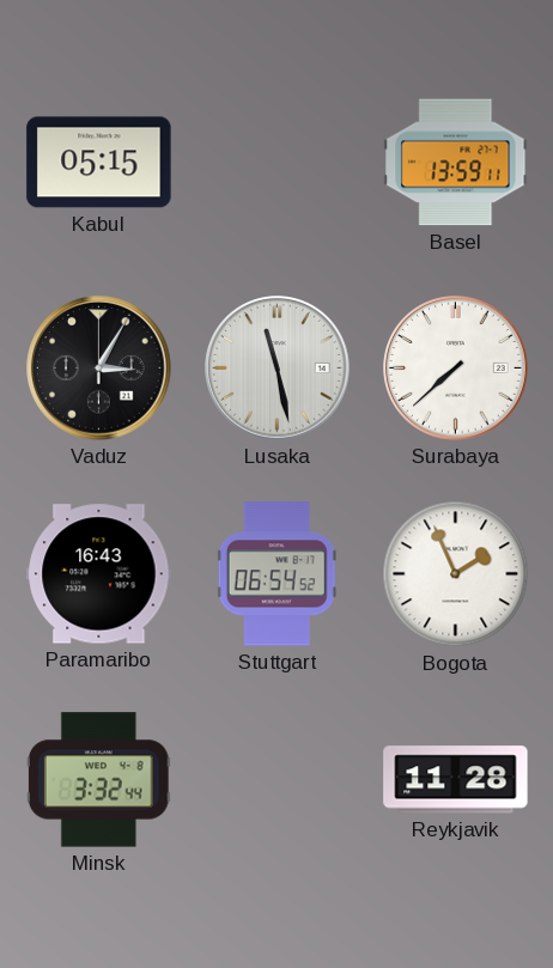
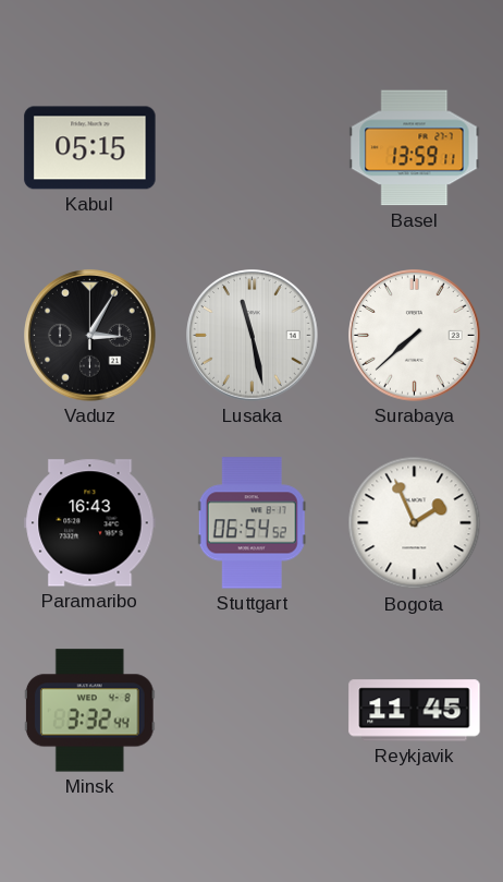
Reykjavik: 11:28 -> 11:45
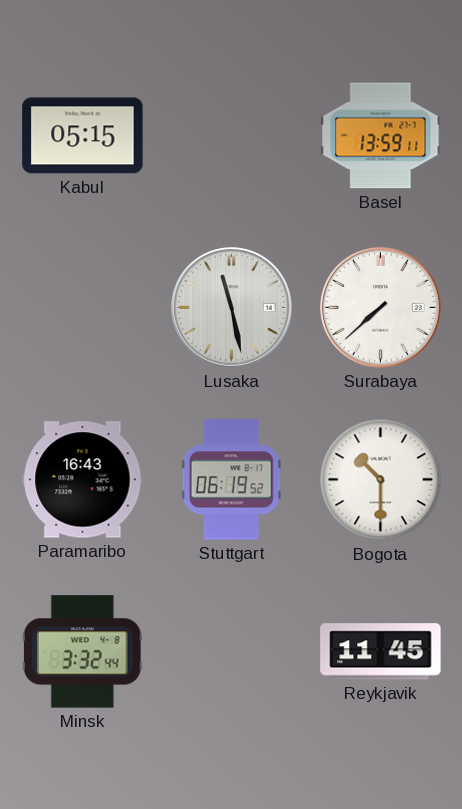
Vaduz: 3:05 -> none
Stuttgart: 06:54 -> 06:19
Bogota: 1:56 -> 10:30
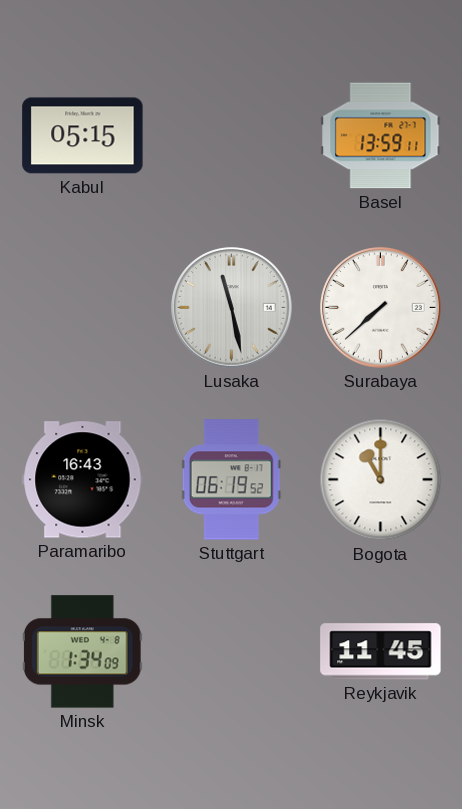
Bogota: 10:30 -> 11:00
Minsk: 3:32 -> 1:34
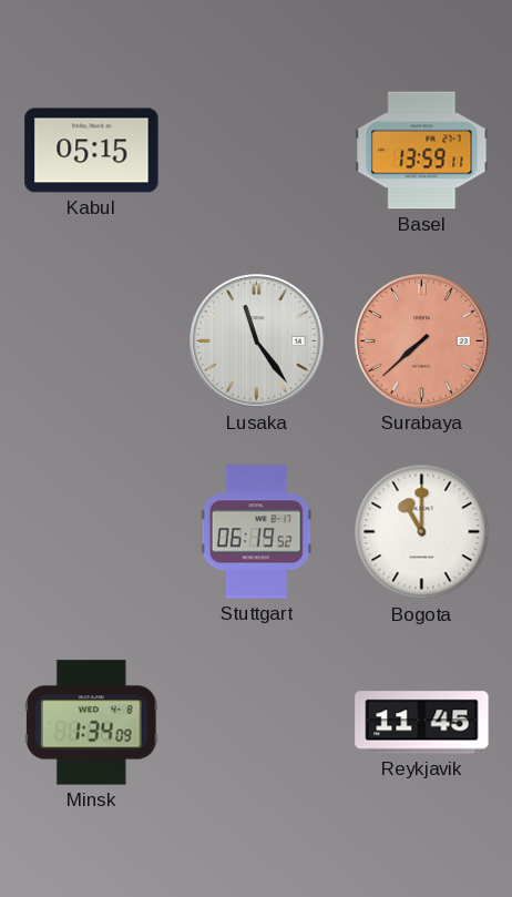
Lusaka: 11:28 -> 11:24
Surabaya dial: white -> salmon
Paramaribo: 16:43 -> none
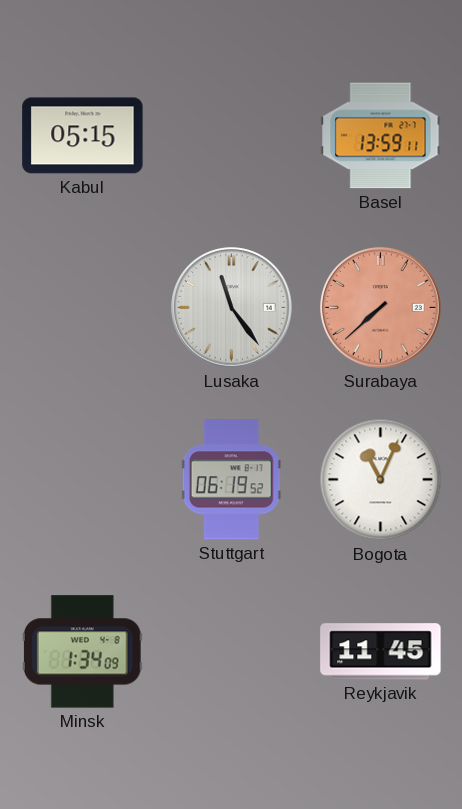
Bogota: 11:00 -> 11:04
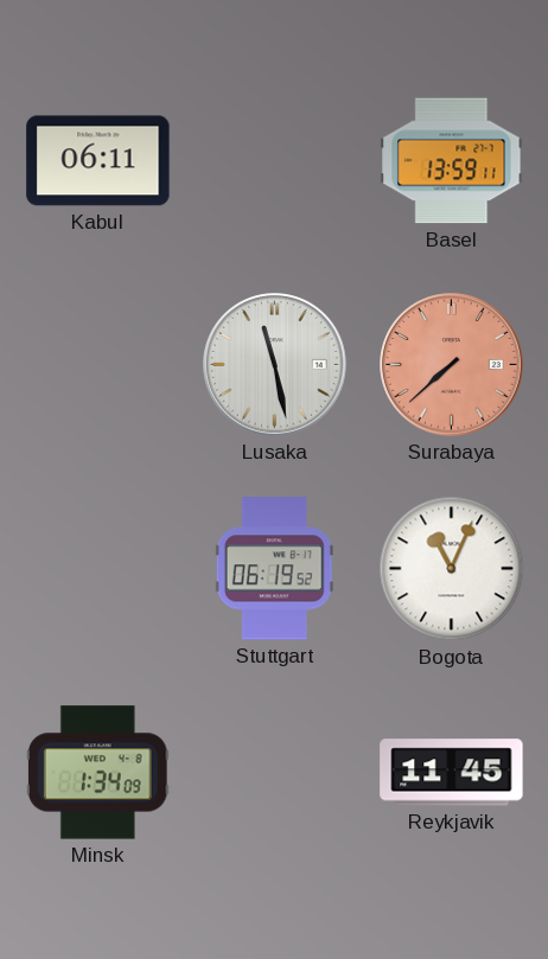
Kabul: 05:15 -> 06:11
Lusaka: 11:24 -> 11:28
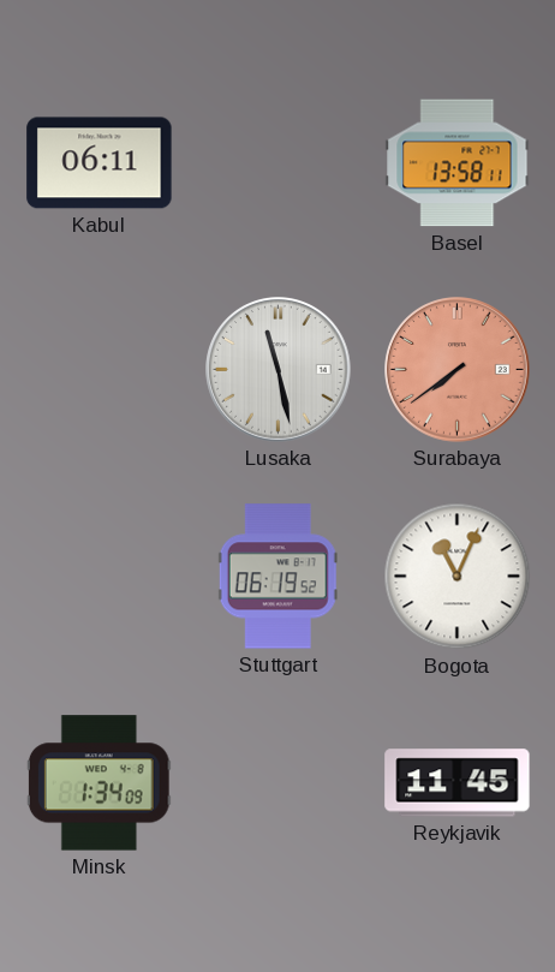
Basel: 13:59 -> 13:58
Surabaya: 7:38 -> 7:39
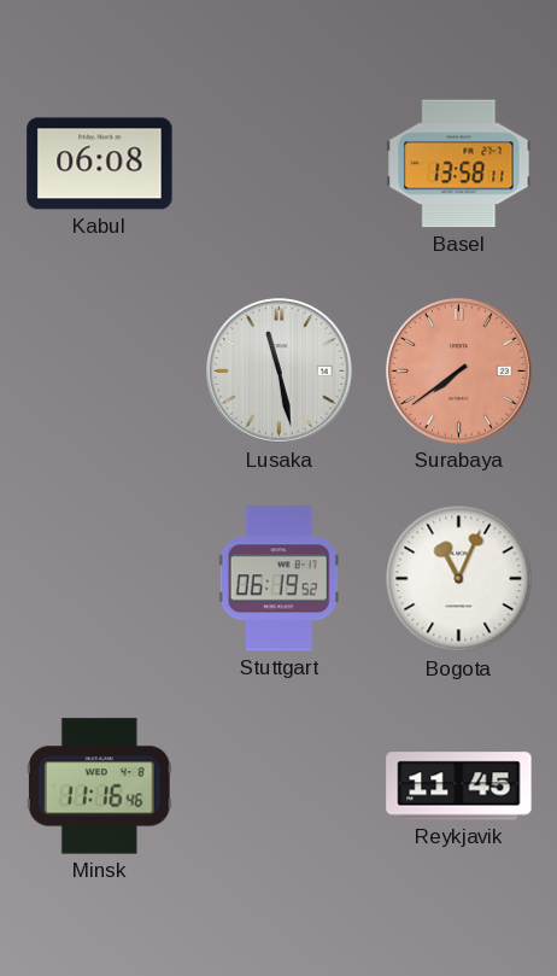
Kabul: 06:11 -> 06:08
Minsk: 1:34 -> 11:16
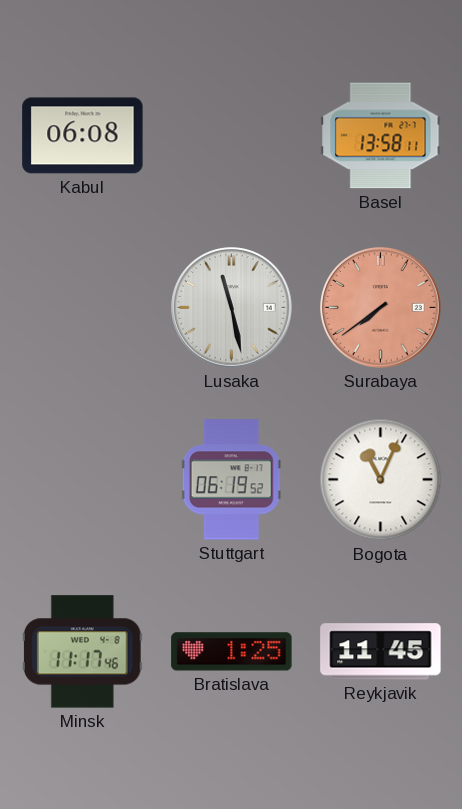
Minsk: 11:16 -> 11:17
Bratislava: none -> 1:25
